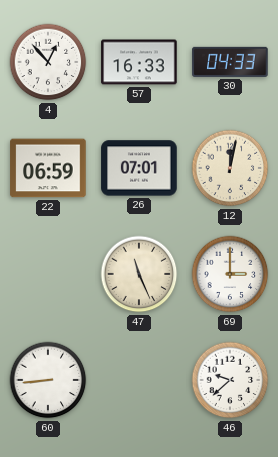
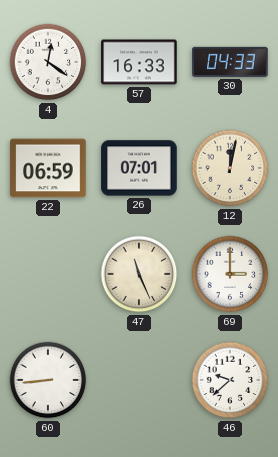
4: 12:53 -> 12:21
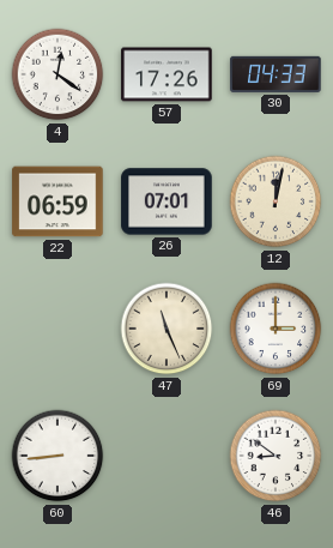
57: 16:33 -> 17:26
46: 9:38 -> 8:51
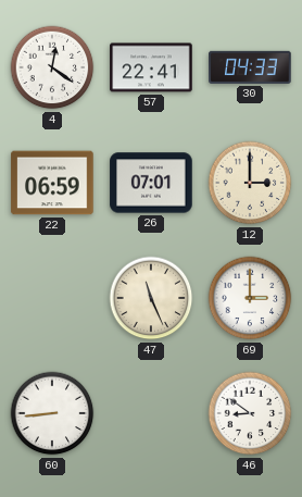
57: 17:26 -> 22:41
12: 12:02 -> 3:00
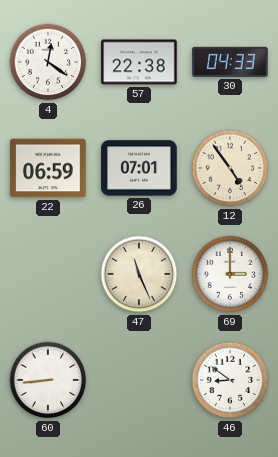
57: 22:41 -> 22:38
12: 3:00 -> 4:54
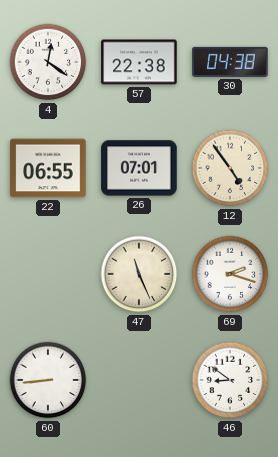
30: 04:33 -> 04:38
22: 06:59 -> 06:55
69: 3:00 -> 2:18
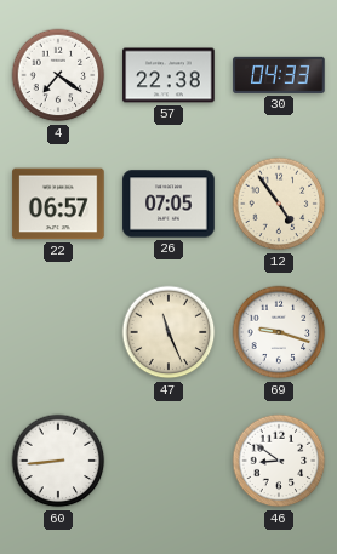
4: 12:21 -> 7:21
30: 04:38 -> 04:33
22: 06:55 -> 06:57
26: 07:01 -> 07:05
69: 2:18 -> 9:18
